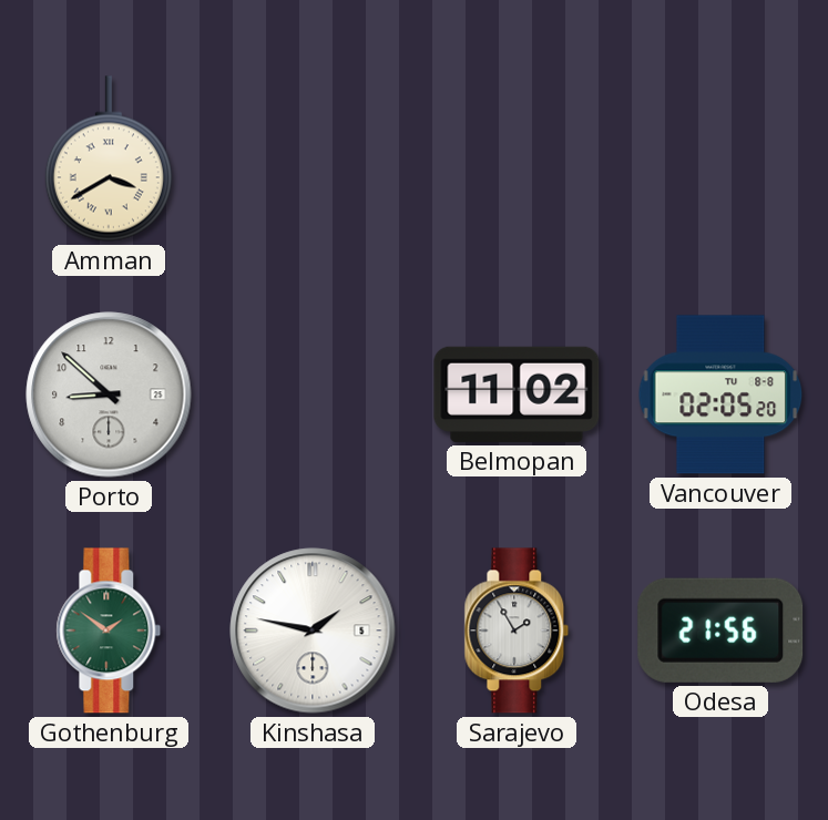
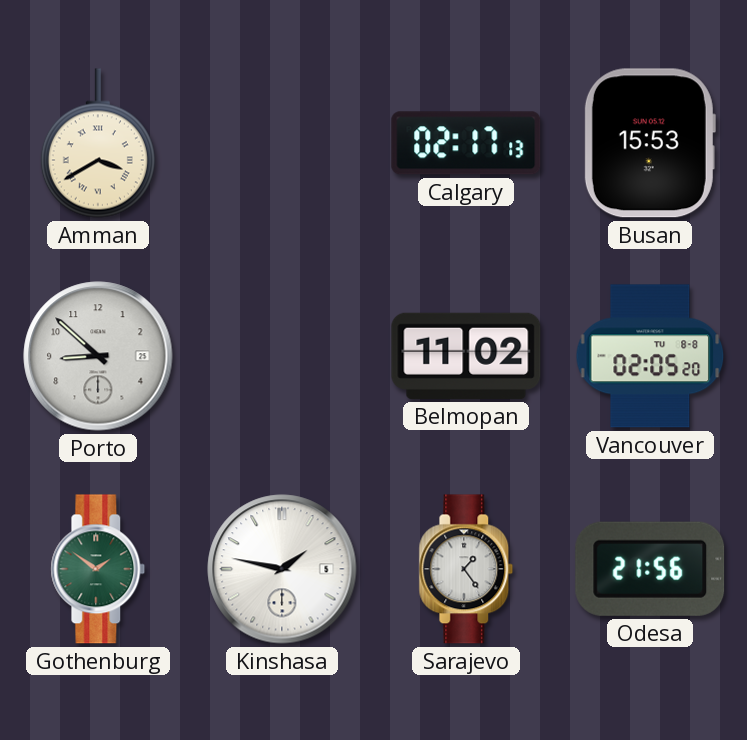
Calgary: none -> 02:17
Busan: none -> 15:53
Sarajevo: 1:55 -> 1:24
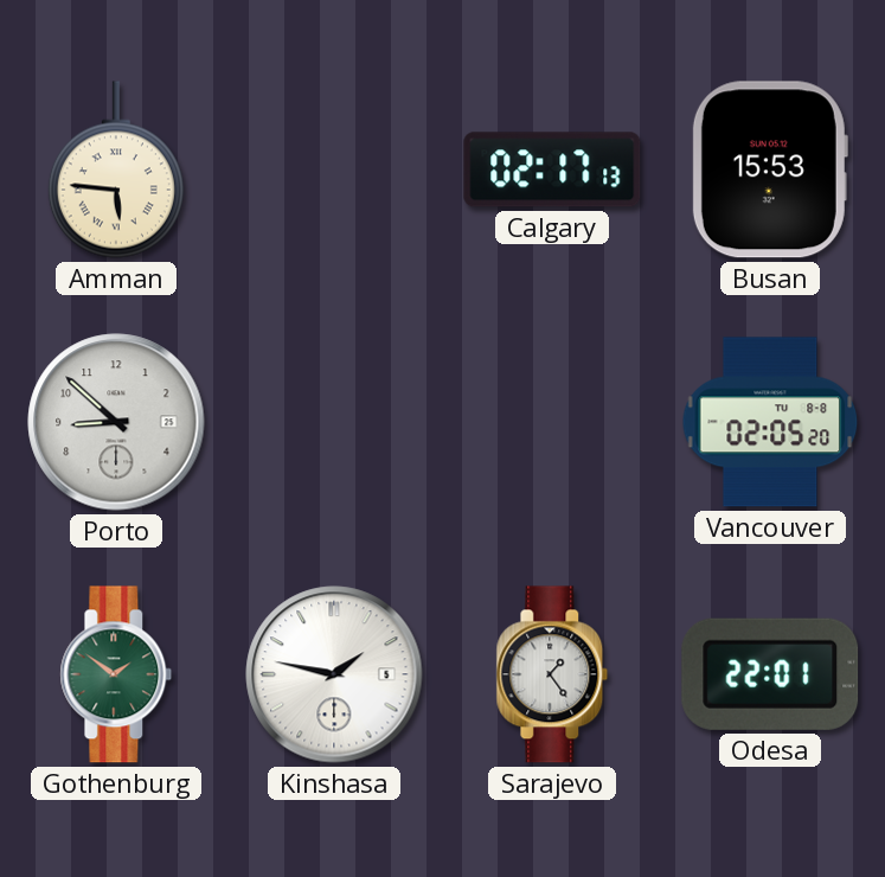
Amman: 3:40 -> 5:46
Belmopan: 11:02 -> none
Odesa: 21:56 -> 22:01
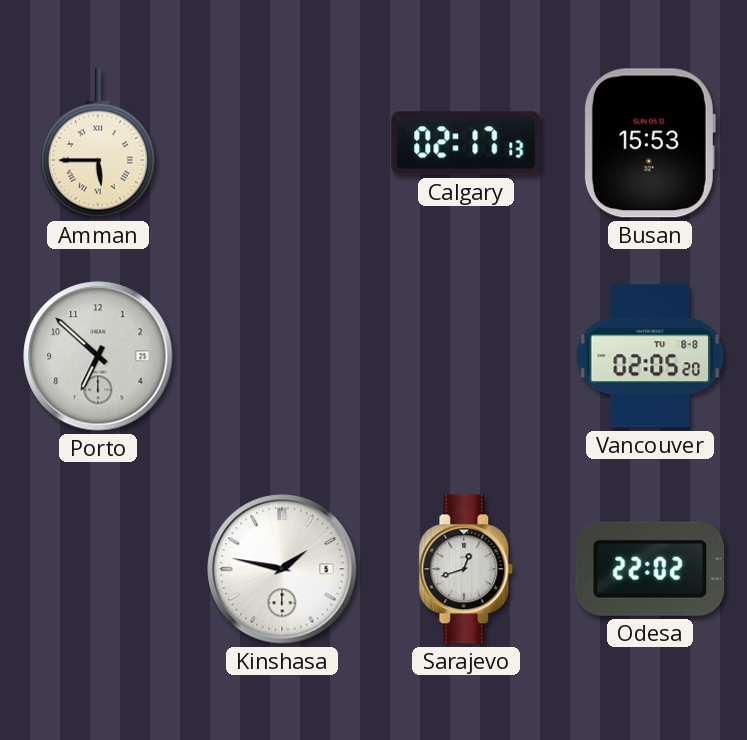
Amman: 5:46 -> 5:45
Porto: 8:52 -> 6:52
Gothenburg: 1:51 -> none
Sarajevo: 1:24 -> 12:42
Odesa: 22:01 -> 22:02
